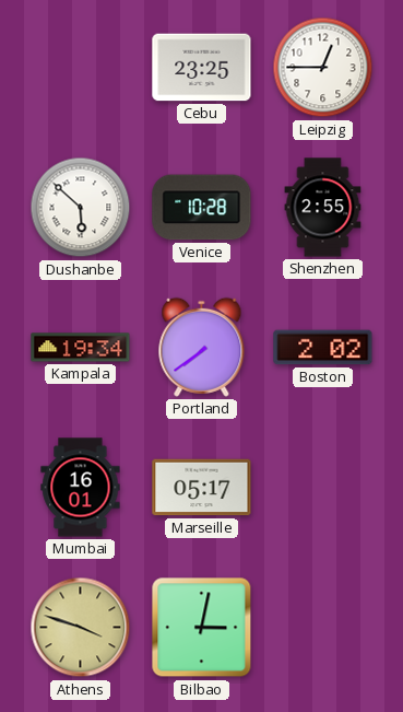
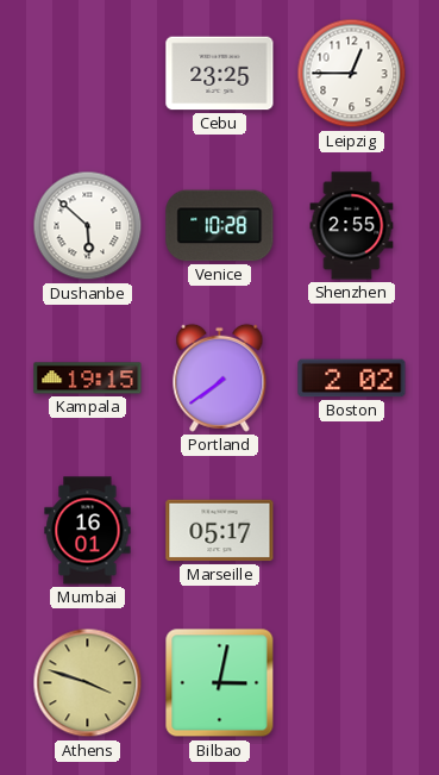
Kampala: 19:34 -> 19:15
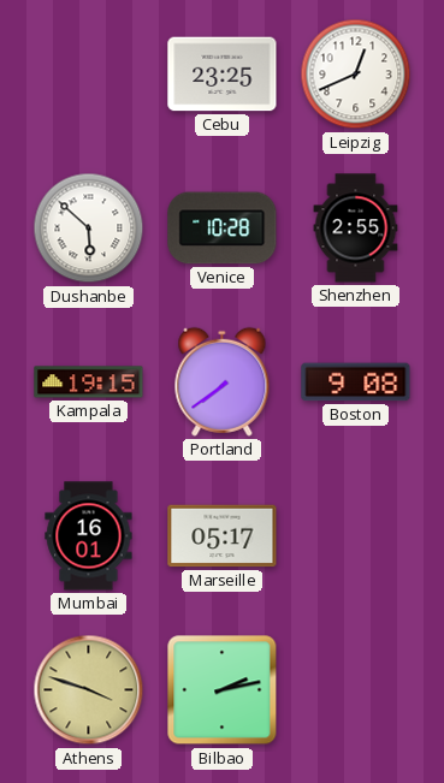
Leipzig: 12:45 -> 12:41
Boston: 2:02 -> 9:08
Bilbao: 3:02 -> 2:13
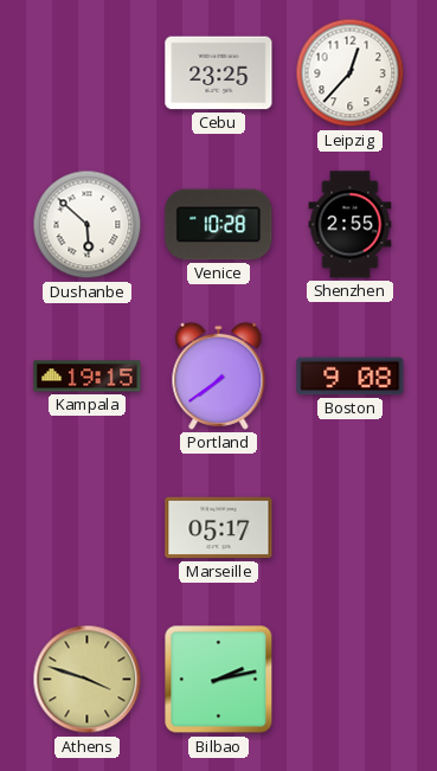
Leipzig: 12:41 -> 12:37
Mumbai: 16:01 -> none
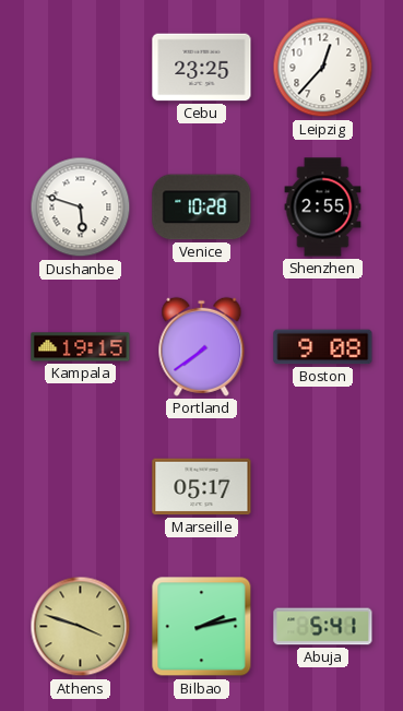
Dushanbe: 5:52 -> 5:48
Abuja: none -> 5:41
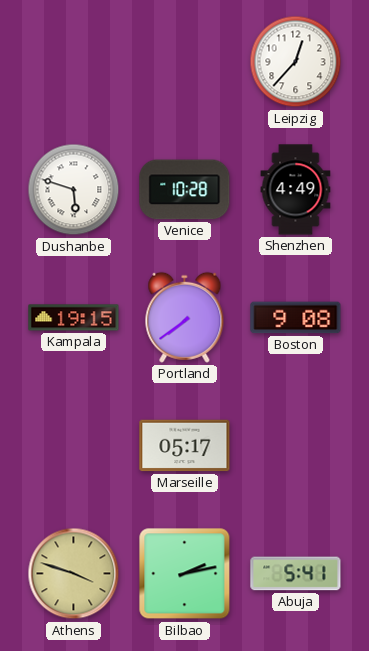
Cebu: 23:25 -> none
Shenzhen: 2:55 -> 4:49
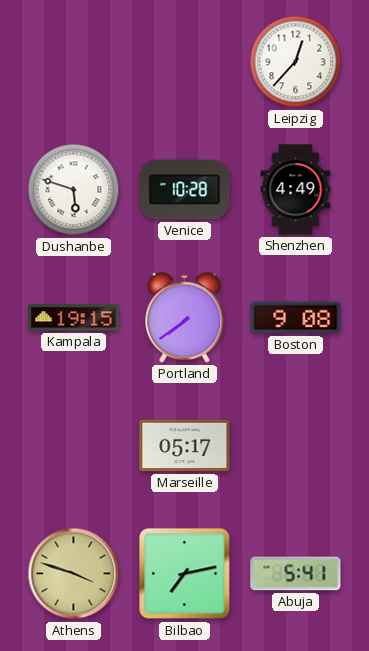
Bilbao: 2:13 -> 7:13
